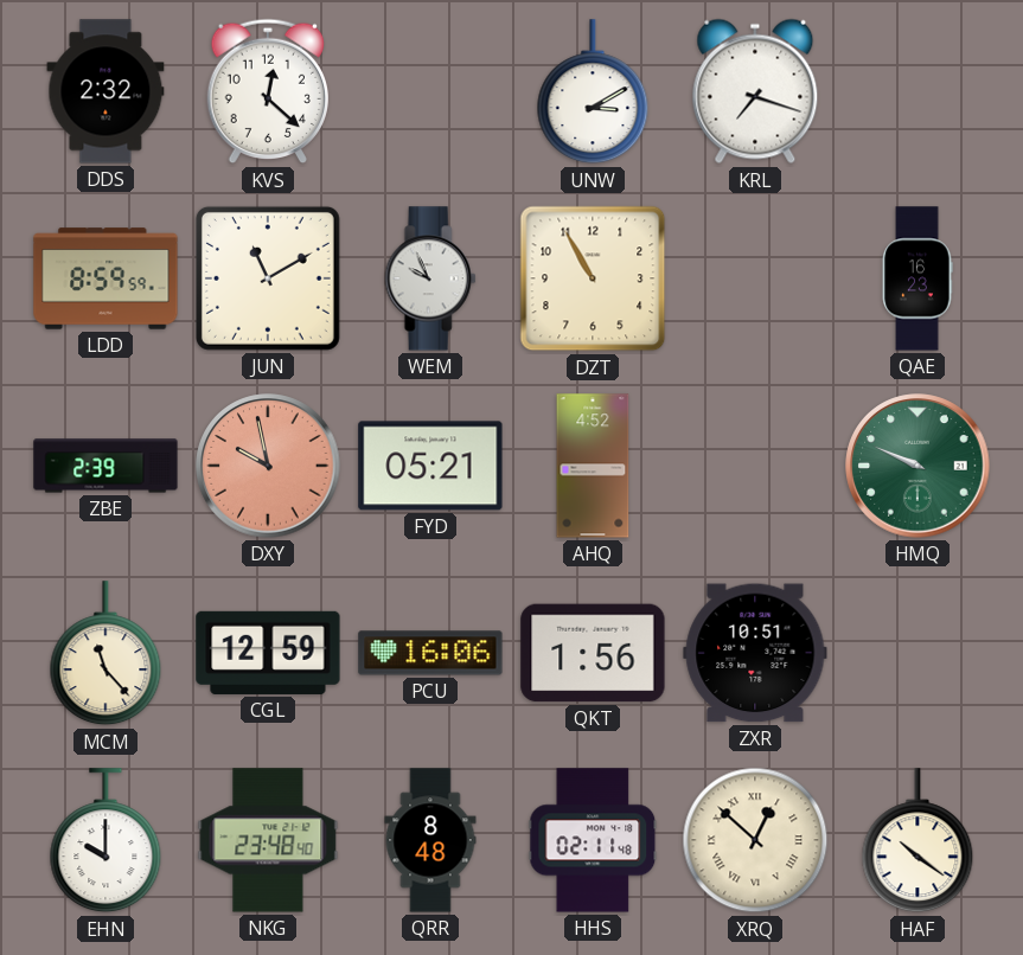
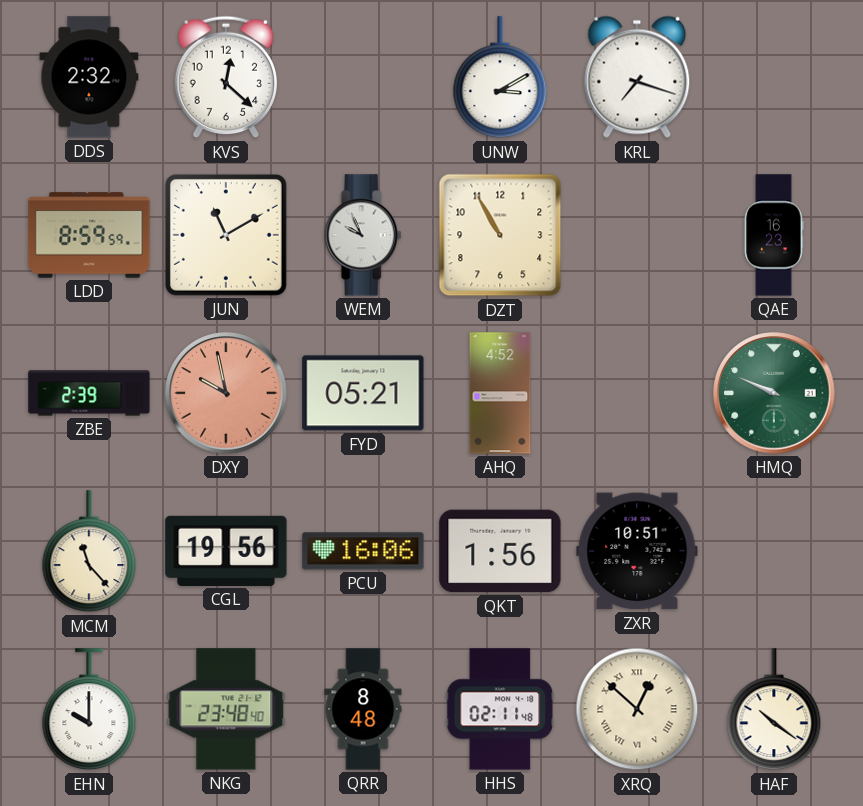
CGL: 12:59 -> 19:56
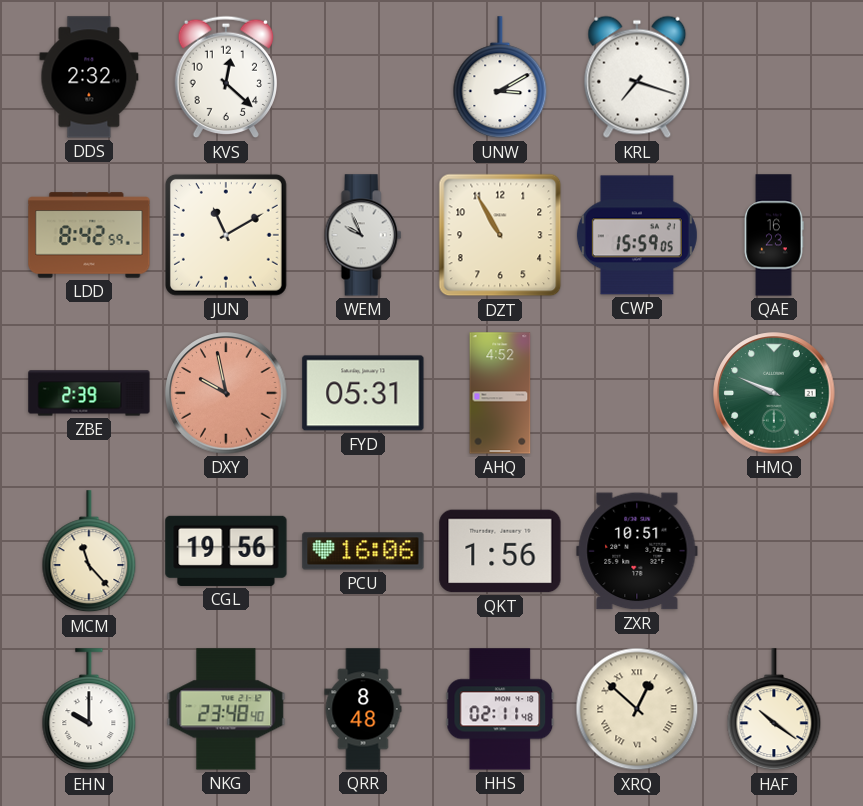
LDD: 8:59 -> 8:42
CWP: none -> 15:59
FYD: 05:21 -> 05:31
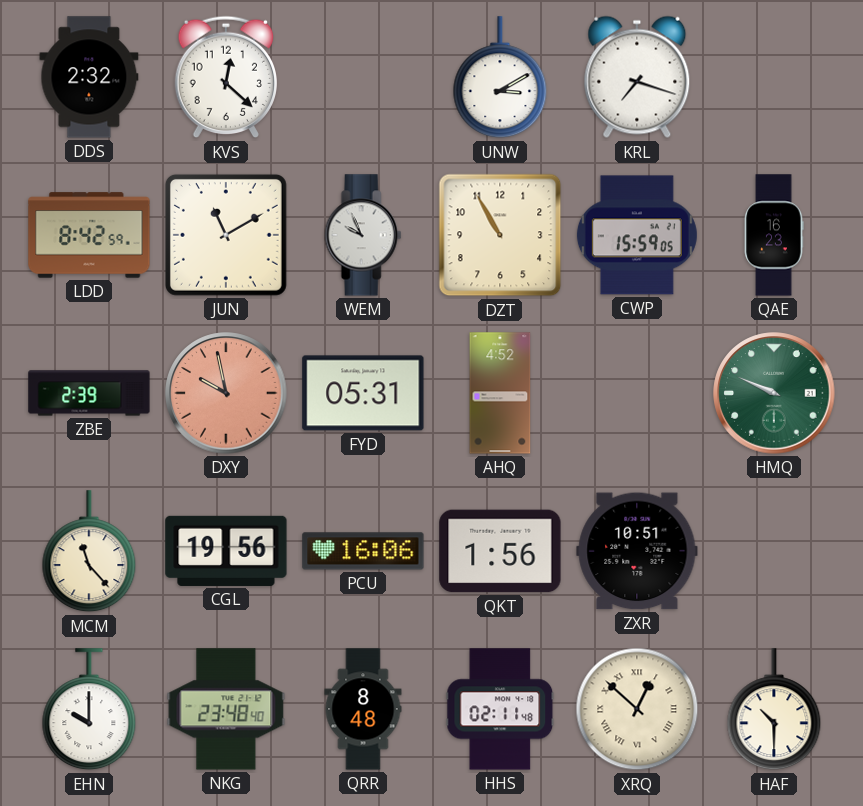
HAF: 10:21 -> 10:30
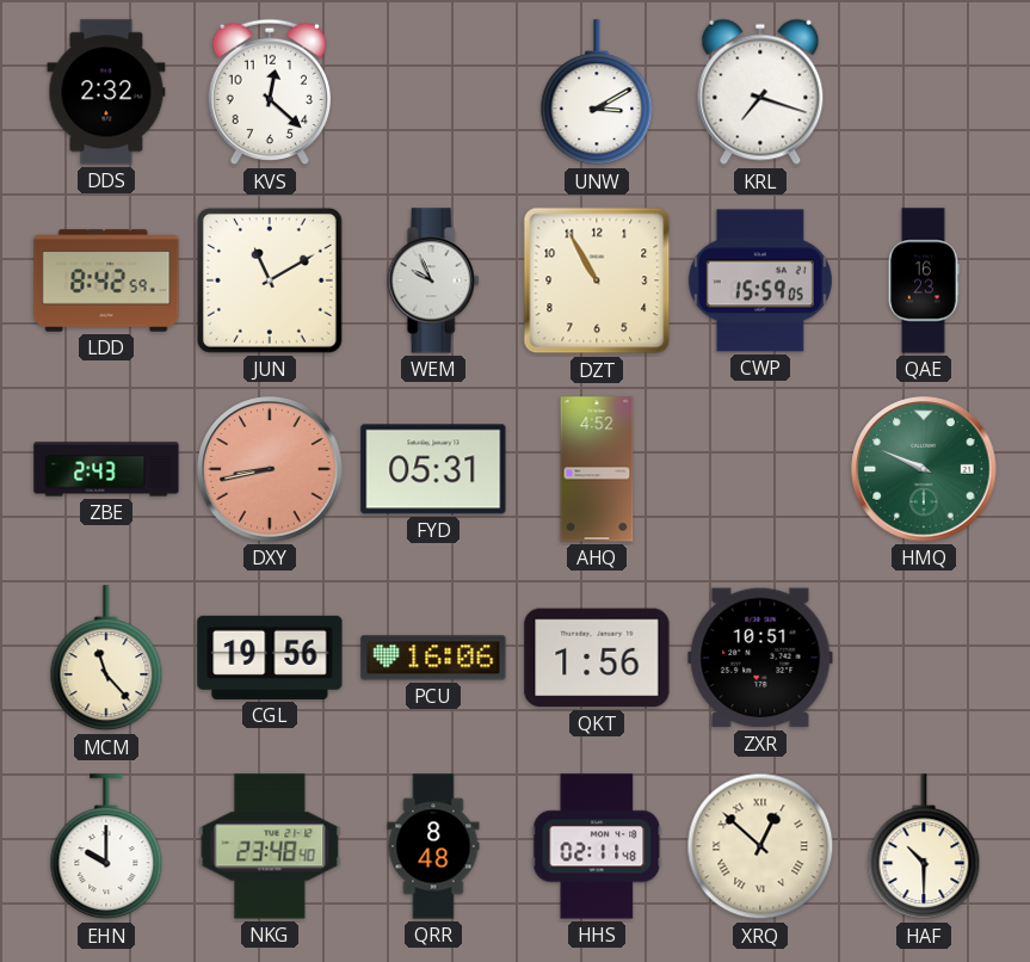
ZBE: 2:39 -> 2:43
DXY: 9:58 -> 8:43
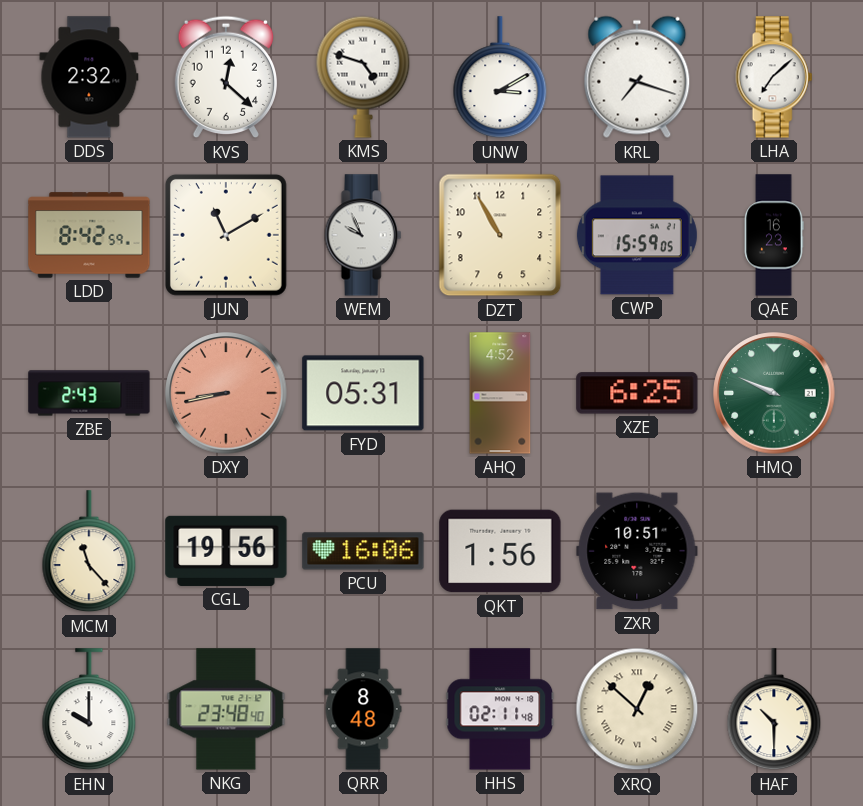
KMS: none -> 4:48
LHA: none -> 7:08
XZE: none -> 6:25
